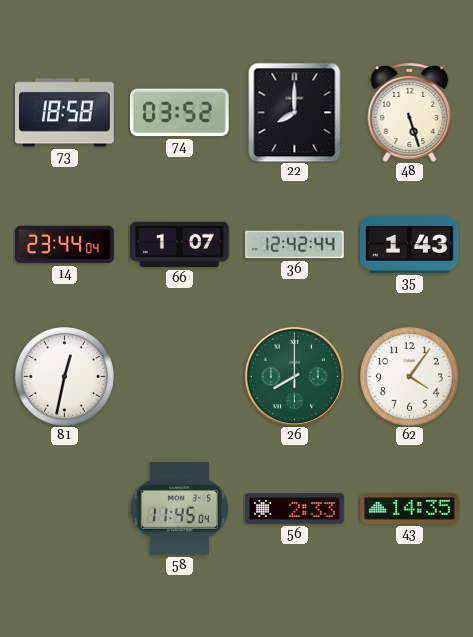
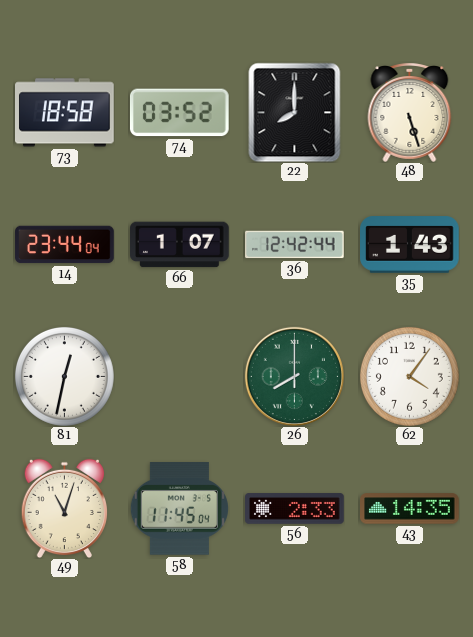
49: none -> 11:03
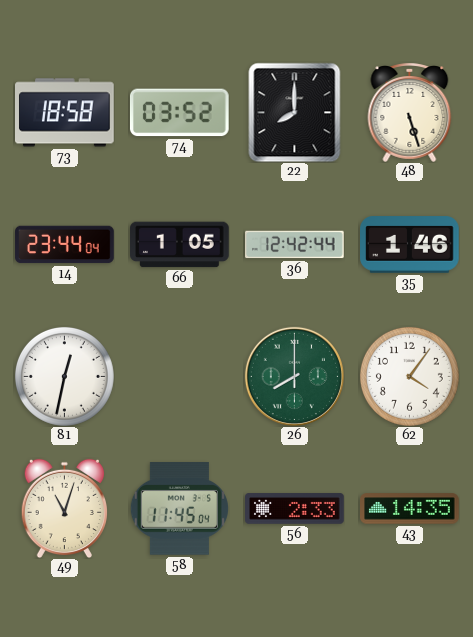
66: 1:07 -> 1:05
35: 1:43 -> 1:46
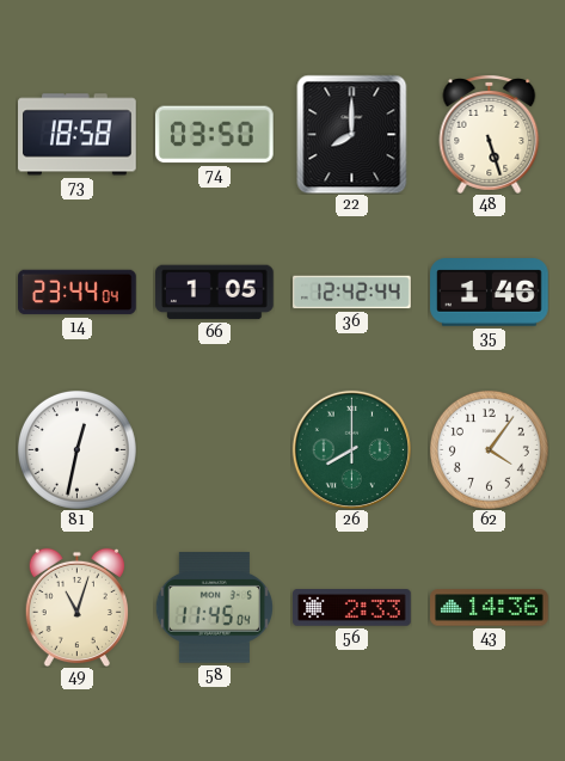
74: 03:52 -> 03:50
43: 14:35 -> 14:36
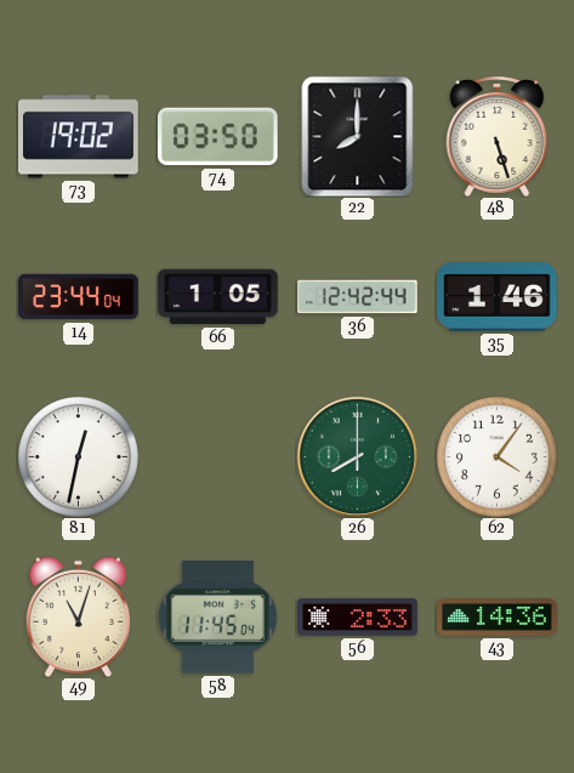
73: 18:58 -> 19:02
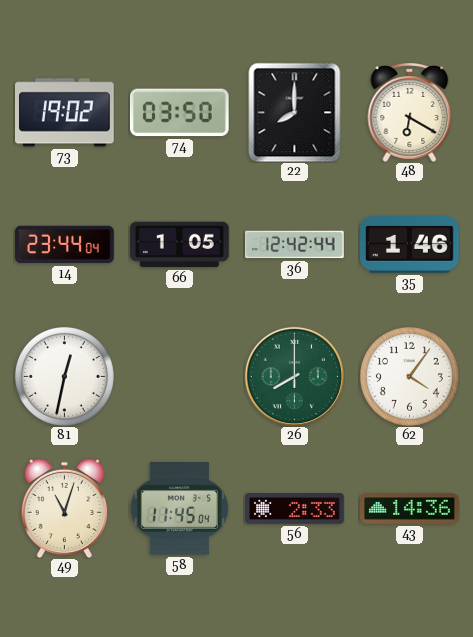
48: 5:27 -> 6:20
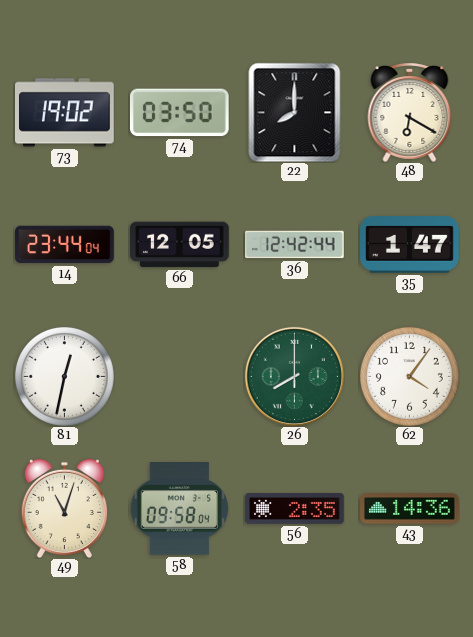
66: 1:05 -> 12:05
35: 1:46 -> 1:47
58: 11:45 -> 09:58
56: 2:33 -> 2:35
